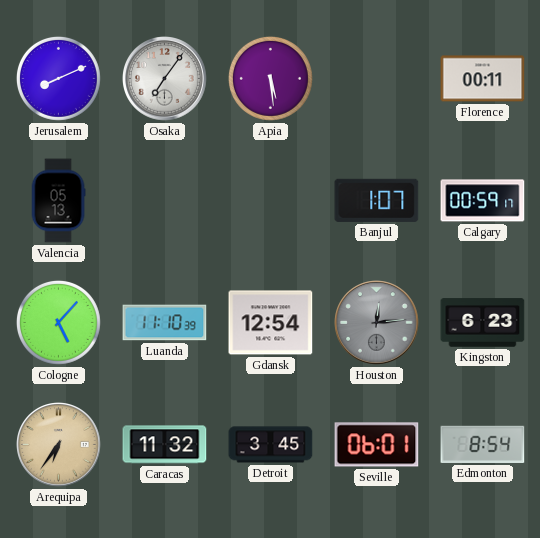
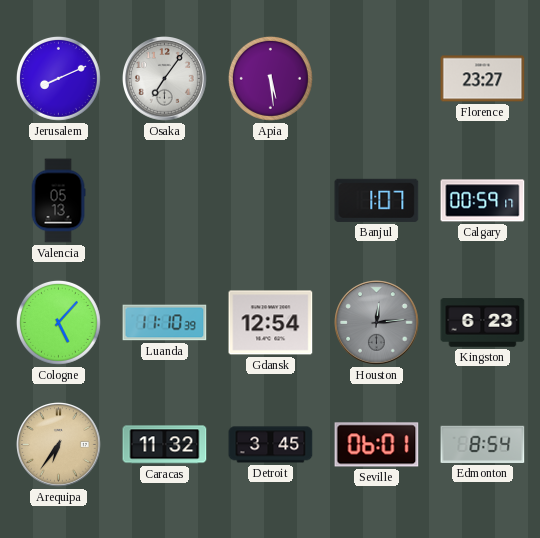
Florence: 00:11 -> 23:27
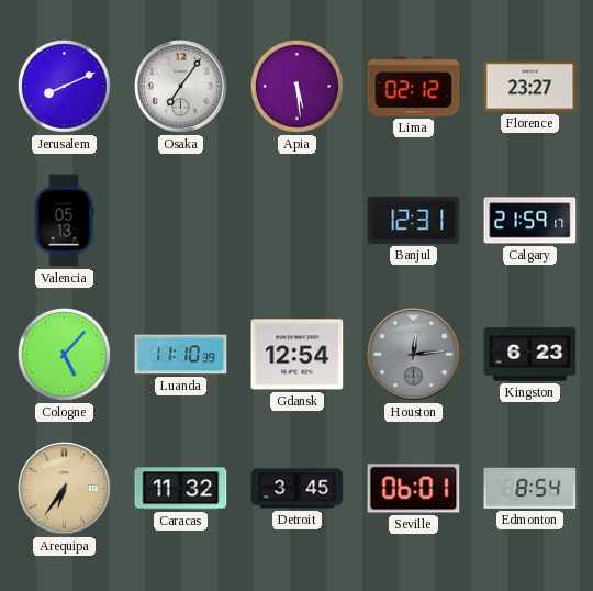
Lima: none -> 02:12
Banjul: 1:07 -> 12:31
Calgary: 00:59 -> 21:59
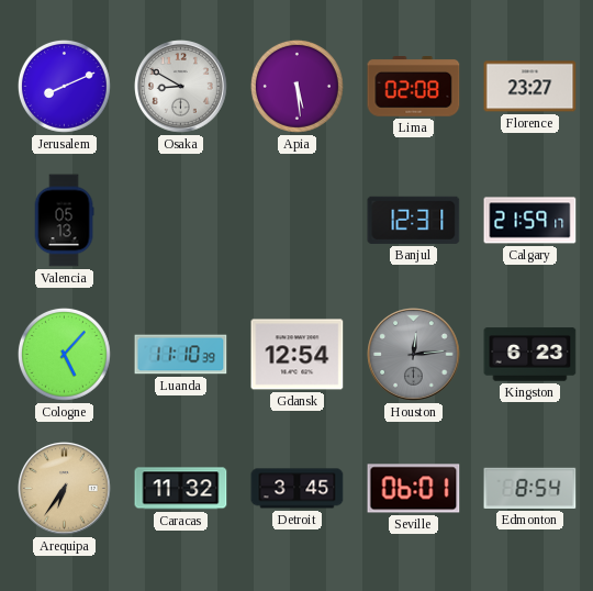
Osaka: 7:06 -> 8:50
Lima: 02:12 -> 02:08
